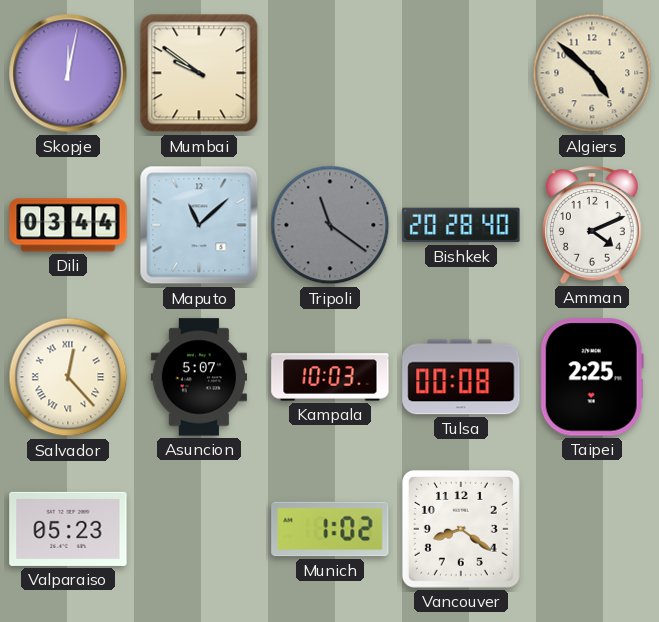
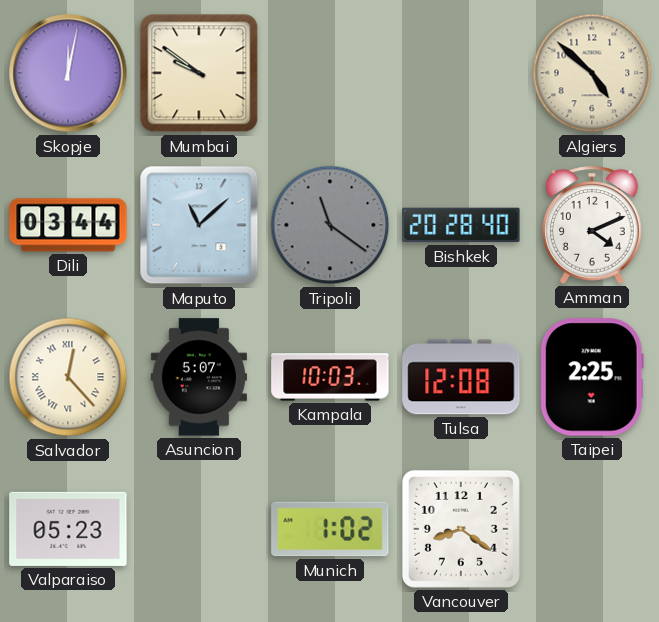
Tulsa: 00:08 -> 12:08
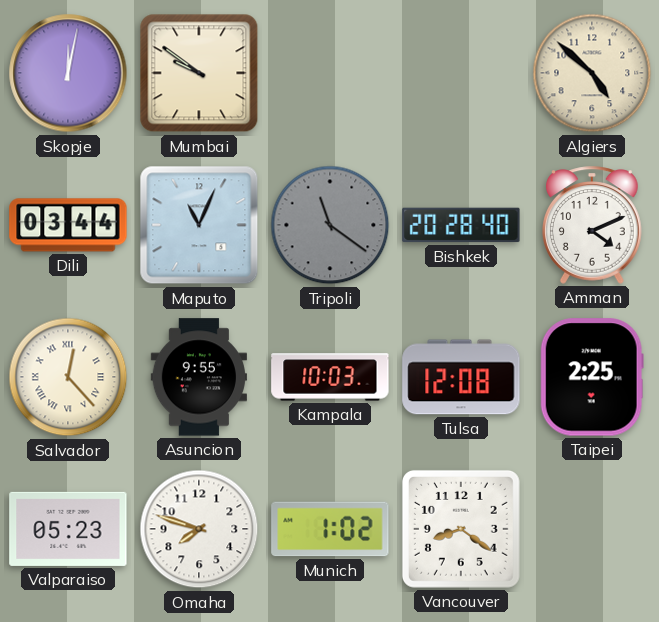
Maputo: 11:08 -> 11:04
Asuncion: 5:07 -> 9:55
Omaha: none -> 7:48
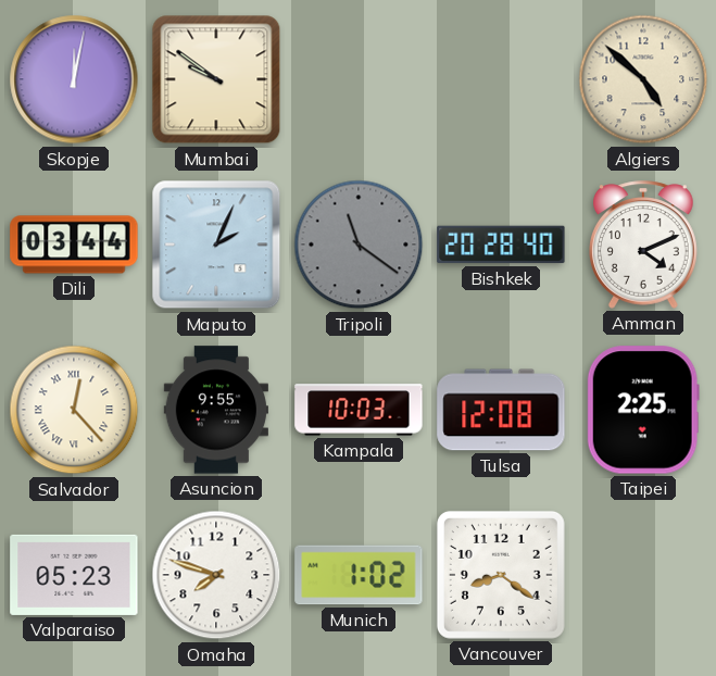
Maputo: 11:04 -> 2:04
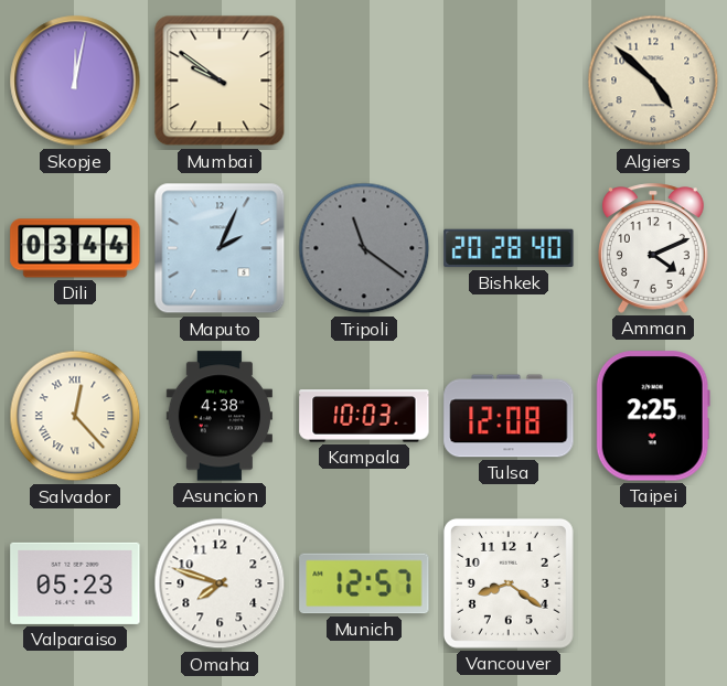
Asuncion: 9:55 -> 4:38
Munich: 1:02 -> 12:57
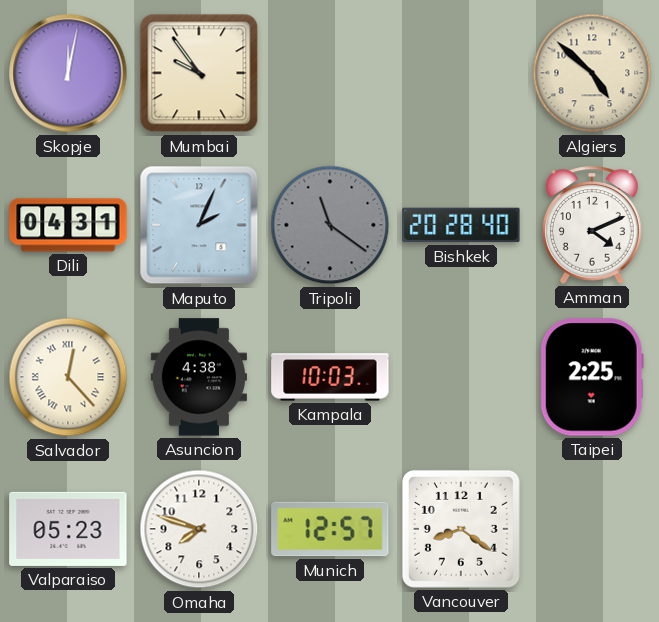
Mumbai: 9:51 -> 9:54
Dili: 03:44 -> 04:31
Tulsa: 12:08 -> none
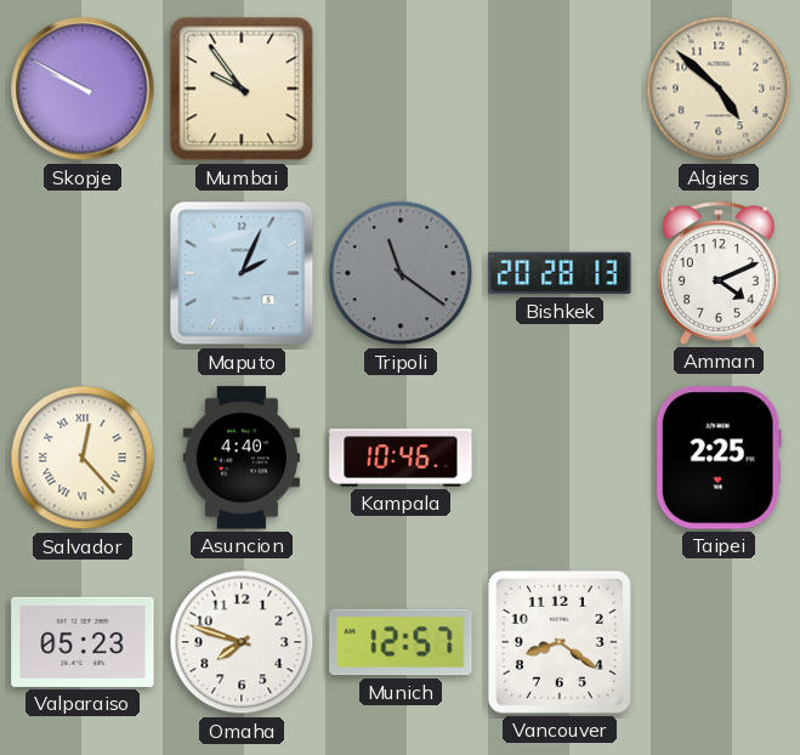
Skopje: 12:02 -> 9:50
Dili: 04:31 -> none
Bishkek: 20:28:40 -> 20:28:13
Asuncion: 4:38 -> 4:40
Kampala: 10:03 -> 10:46
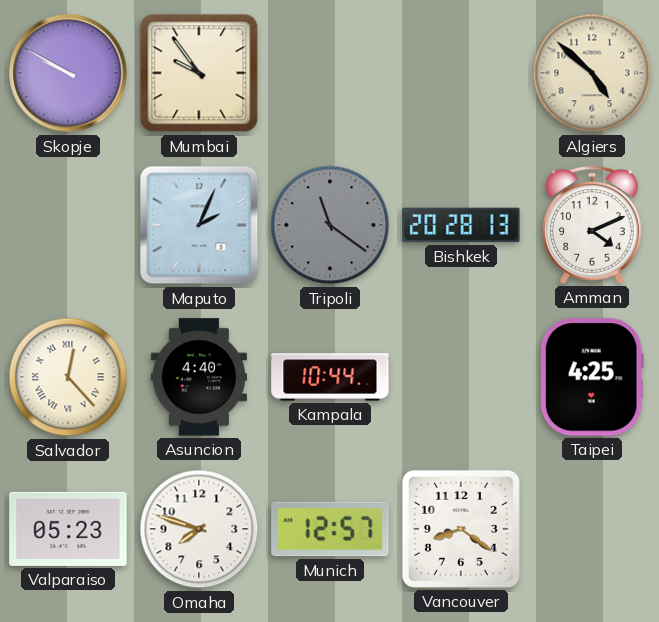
Kampala: 10:46 -> 10:44
Taipei: 2:25 -> 4:25
